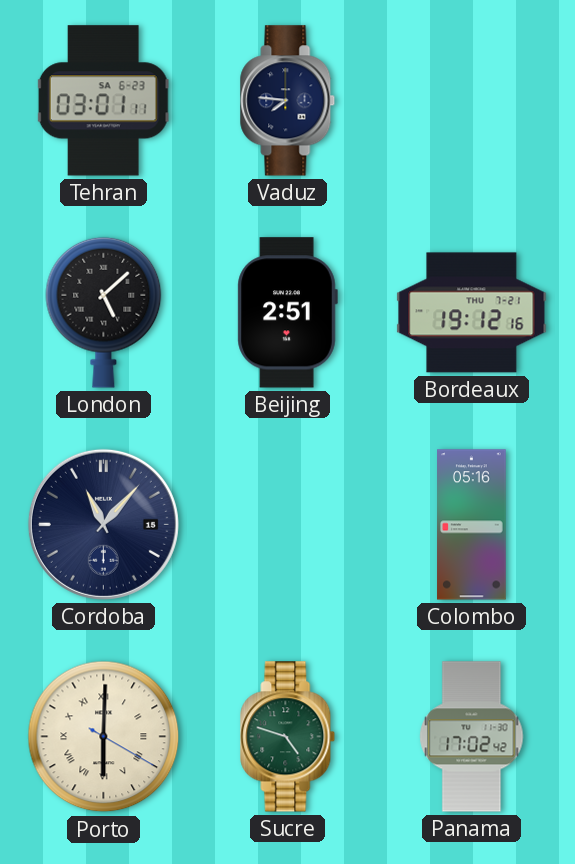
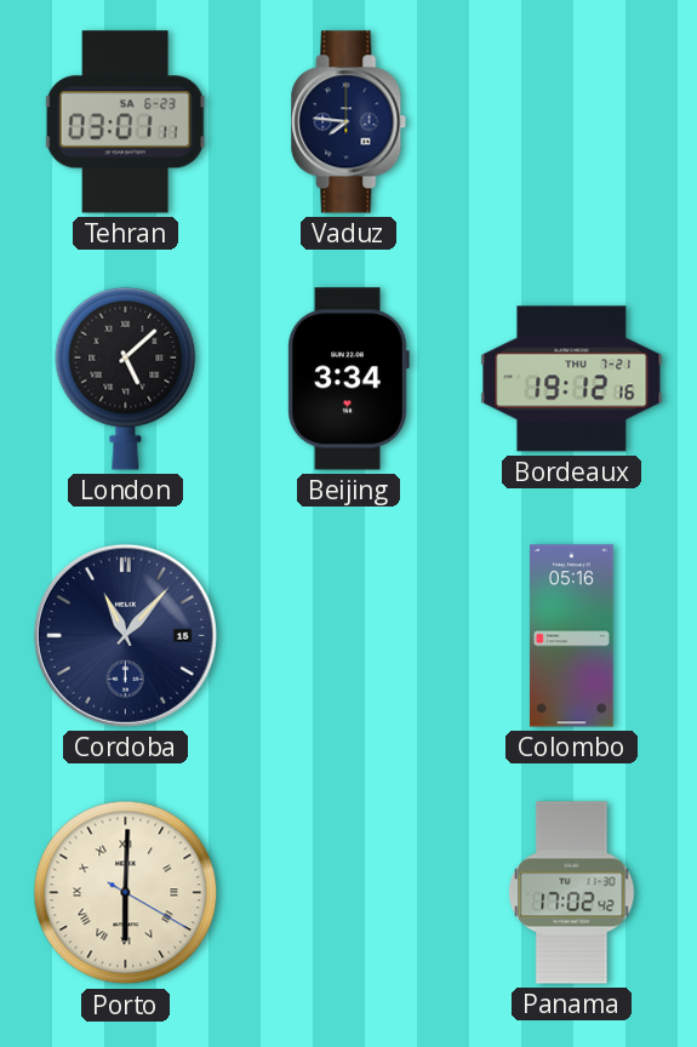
Beijing: 2:51 -> 3:34
Sucre: 4:48 -> none
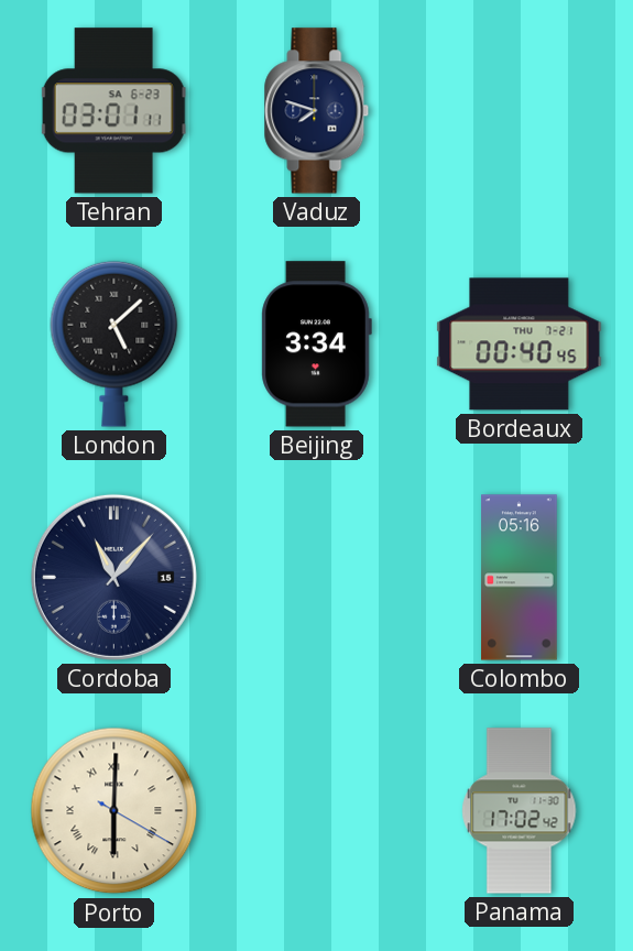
Vaduz: 7:46 -> 7:48
Bordeaux: 19:12 -> 00:40
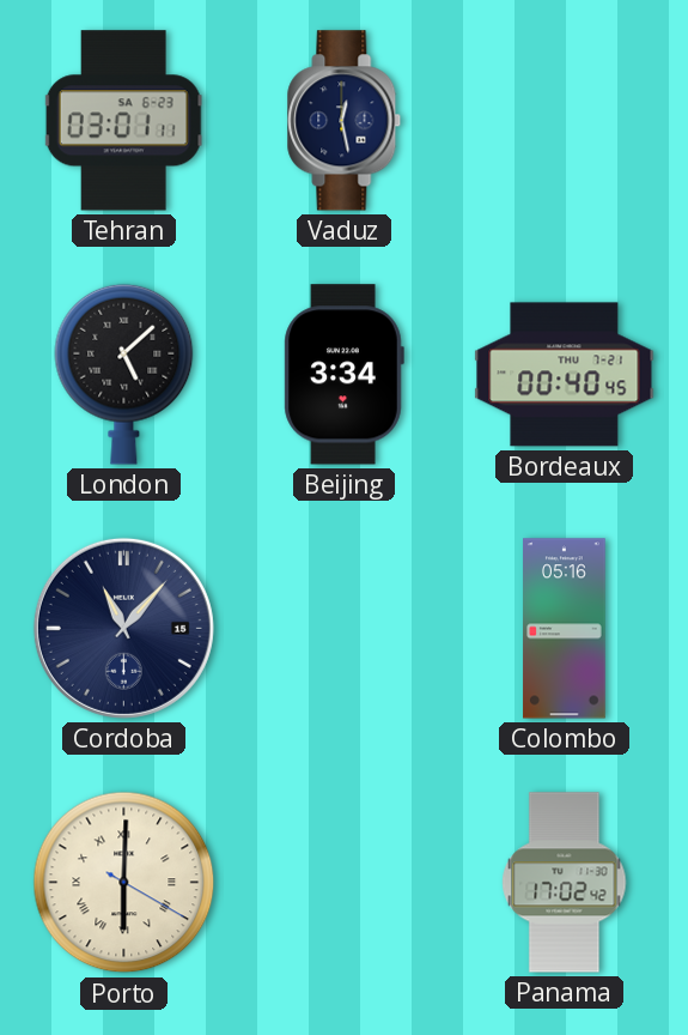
Vaduz: 7:48 -> 12:28
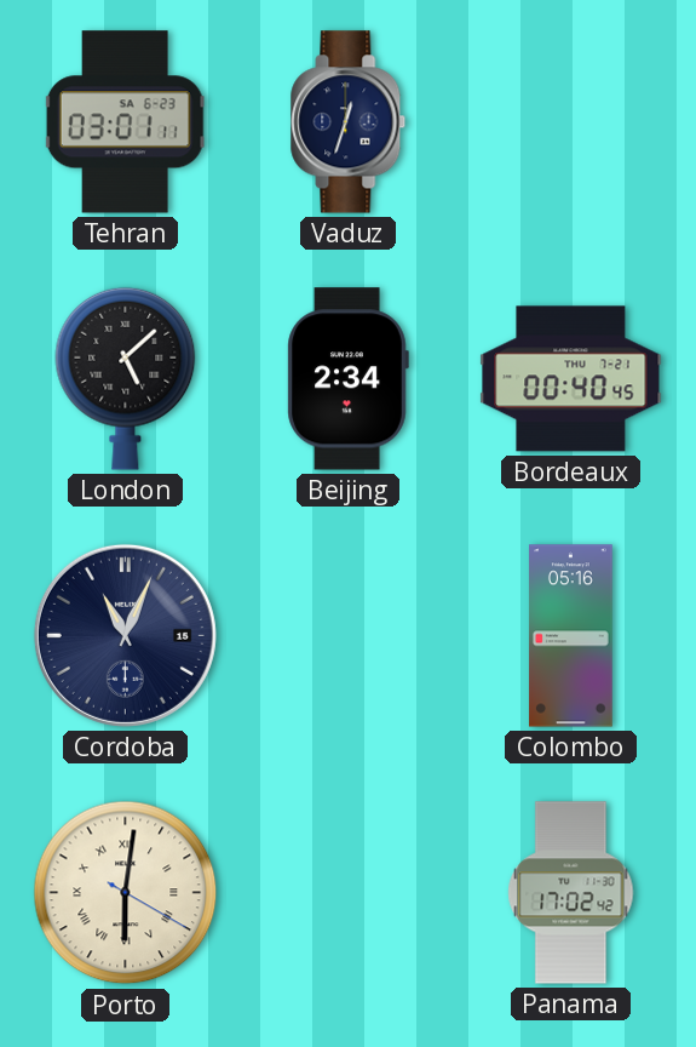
Vaduz: 12:28 -> 12:33
Beijing: 3:34 -> 2:34
Cordoba: 11:07 -> 11:04
Porto: 6:00 -> 6:01
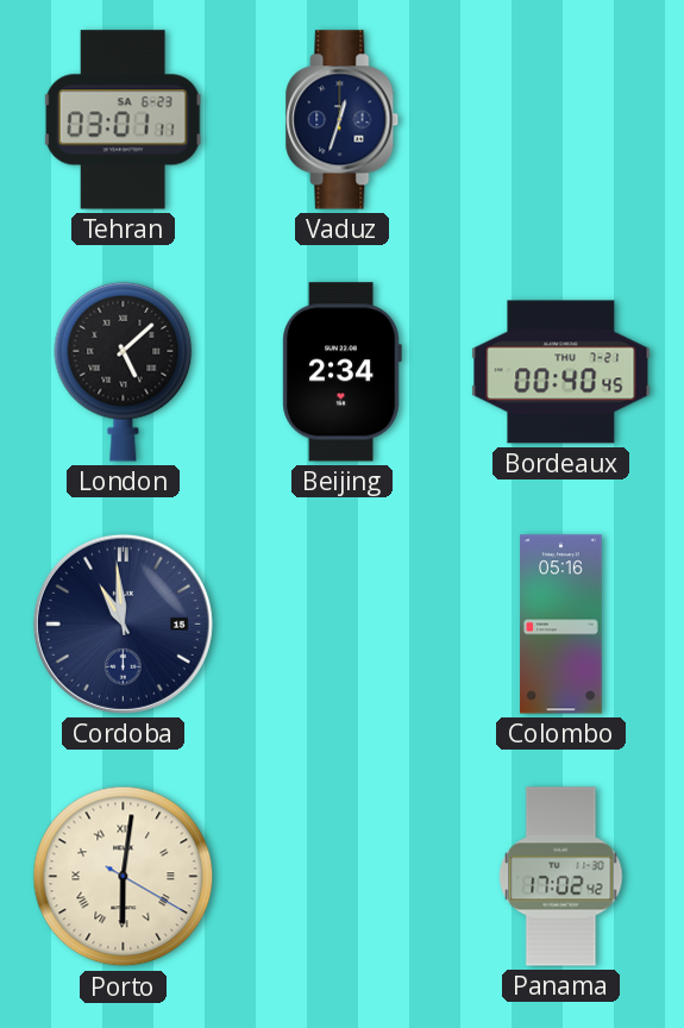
Cordoba: 11:04 -> 10:59
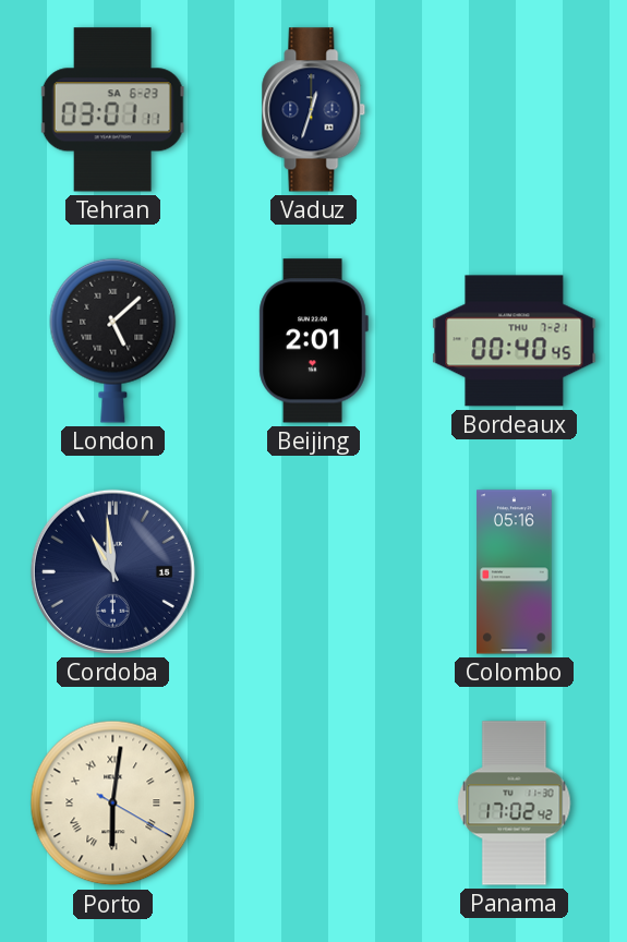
Beijing: 2:34 -> 2:01
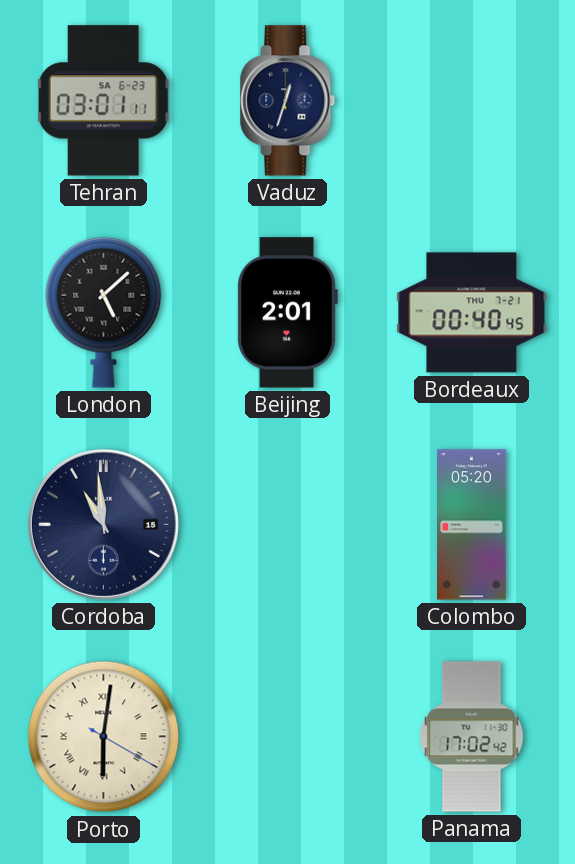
Colombo: 05:16 -> 05:20
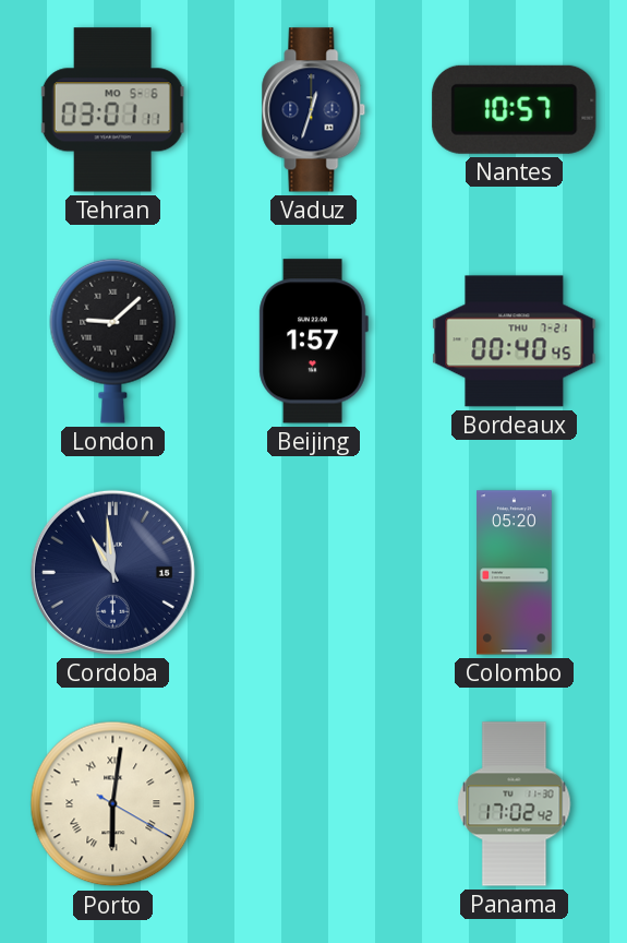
Tehran date: SA 6-23 -> MO 5-6
Nantes: none -> 10:57
London: 5:08 -> 9:08
Beijing: 2:01 -> 1:57
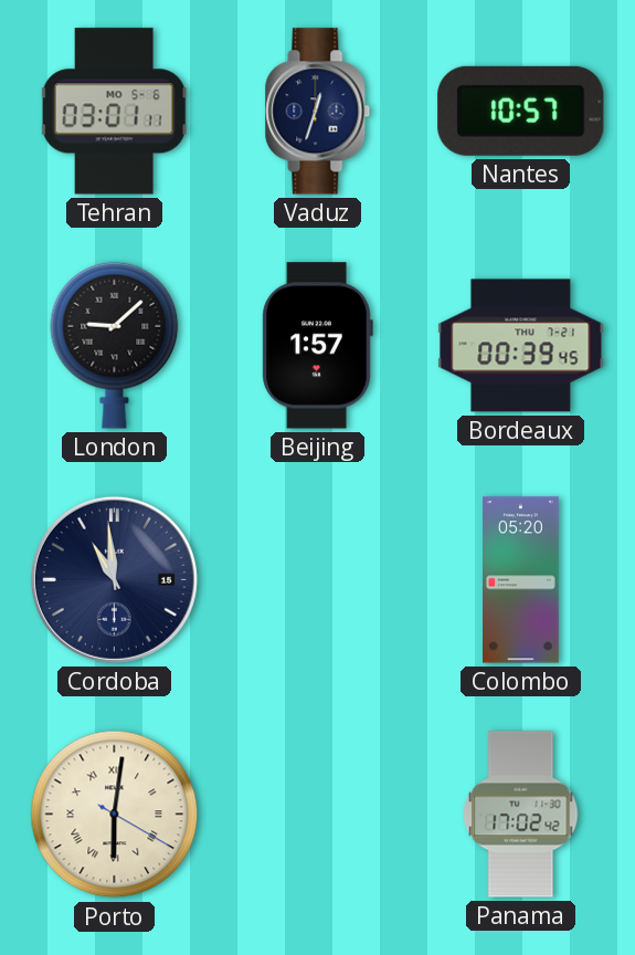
Bordeaux: 00:40 -> 00:39
